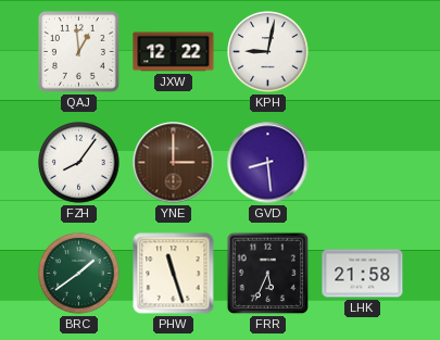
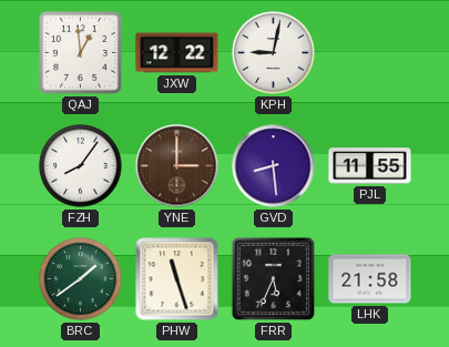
PJL: none -> 11:55
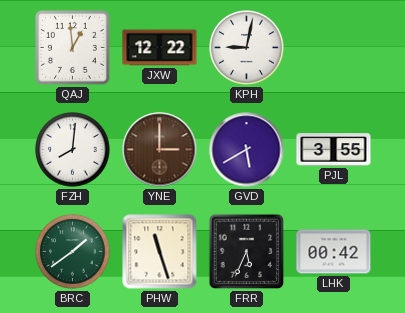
FZH: 8:06 -> 8:01
GVD: 8:29 -> 5:40
PJL: 11:55 -> 3:55
LHK: 21:58 -> 00:42
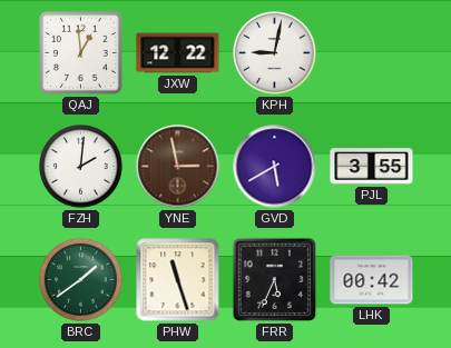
FZH: 8:01 -> 2:01
YNE: 3:00 -> 2:58
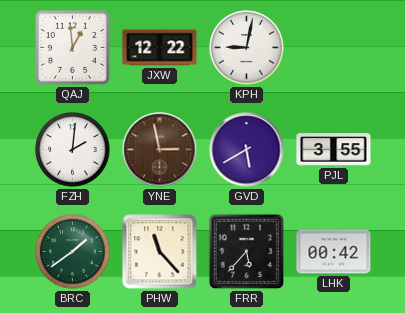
PHW: 11:27 -> 11:23
FRR: 5:34 -> 5:37
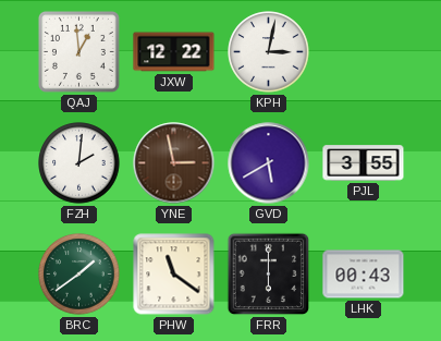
KPH: 9:02 -> 3:02
PHW: 11:23 -> 11:21
FRR: 5:37 -> 6:00
LHK: 00:42 -> 00:43
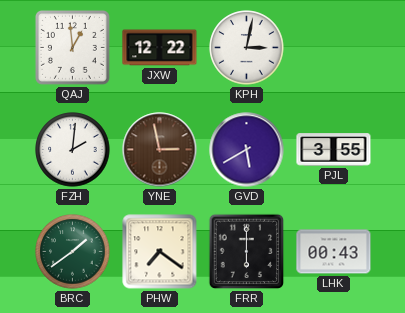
PHW: 11:21 -> 7:21
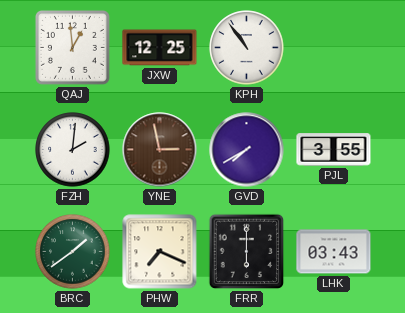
JXW: 12:22 -> 12:25
KPH: 3:02 -> 10:54
GVD: 5:40 -> 7:40
PHW: 7:21 -> 7:19
LHK: 00:43 -> 03:43
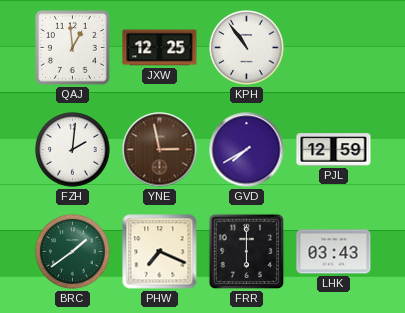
PJL: 3:55 -> 12:59
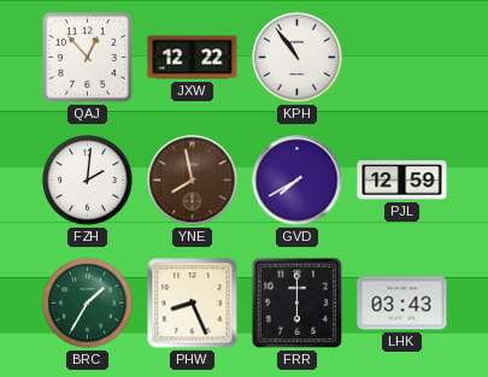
QAJ: 12:59 -> 12:53
JXW: 12:25 -> 12:22
YNE: 2:58 -> 7:58
BRC: 1:39 -> 1:35
PHW: 7:19 -> 8:26
